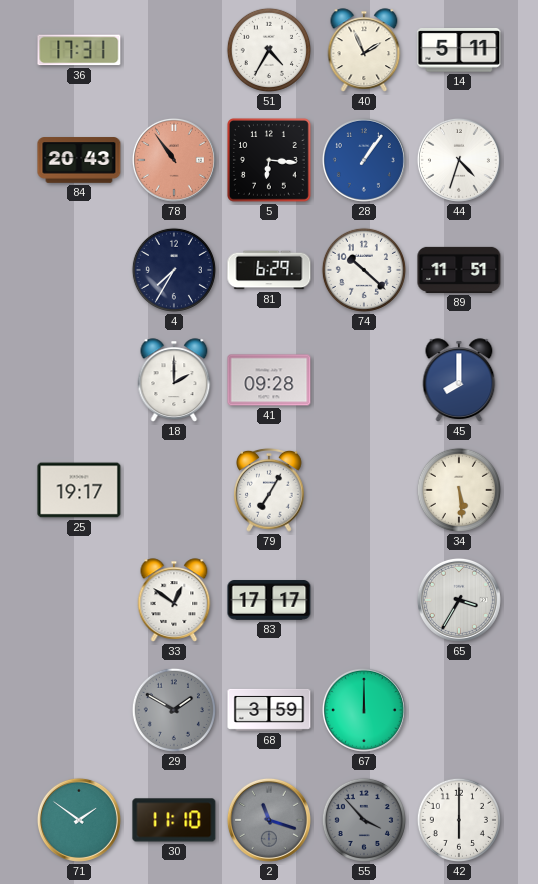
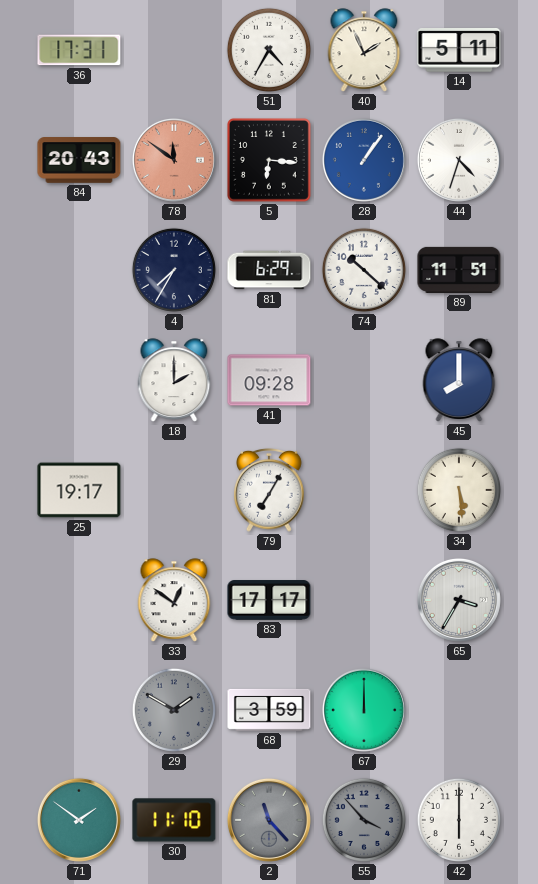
78: 10:54 -> 11:51
2: 11:18 -> 11:23
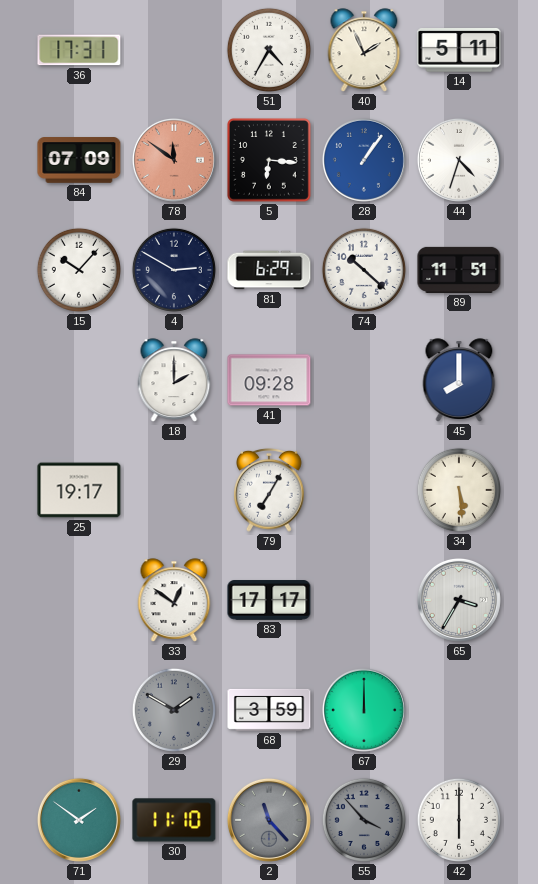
84: 20:43 -> 07:09
15: none -> 10:07
4: 7:35 -> 2:50
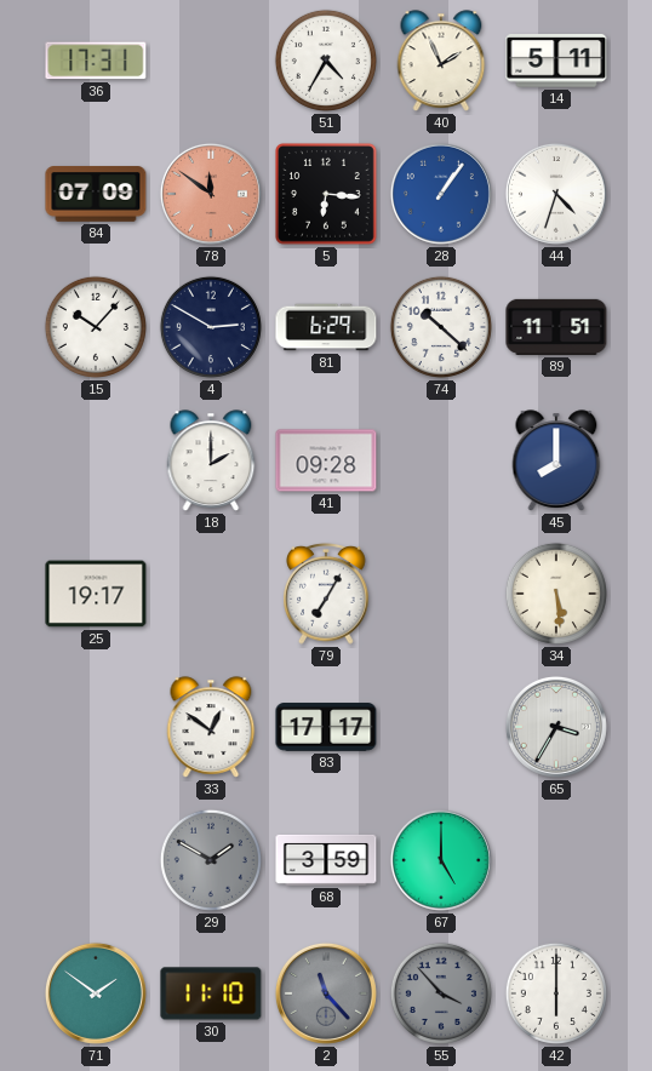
67: 12:00 -> 5:00
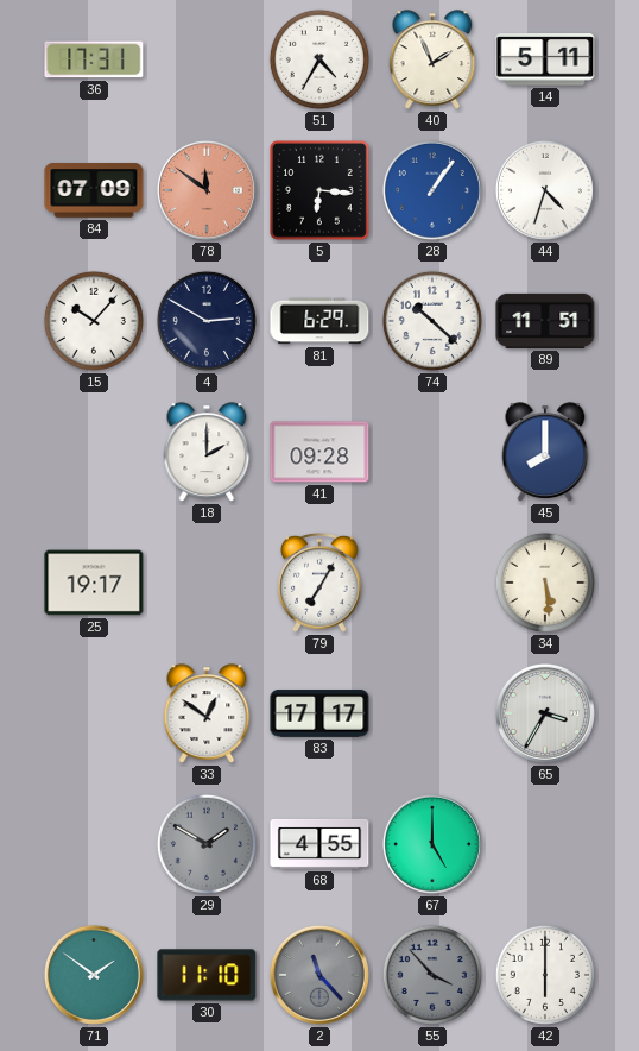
68: 3:59 -> 4:55
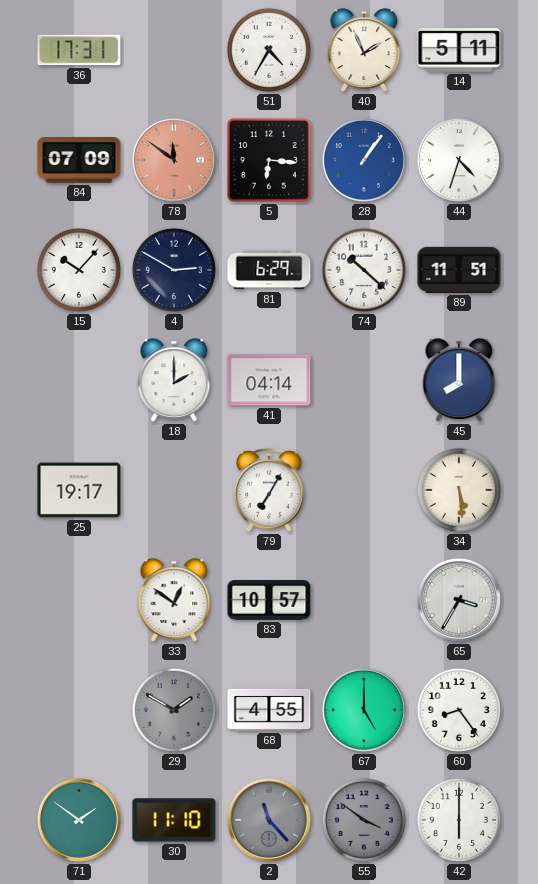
41: 09:28 -> 04:14
83: 17:17 -> 10:57
60: none -> 8:24
55: 3:53 -> 3:51
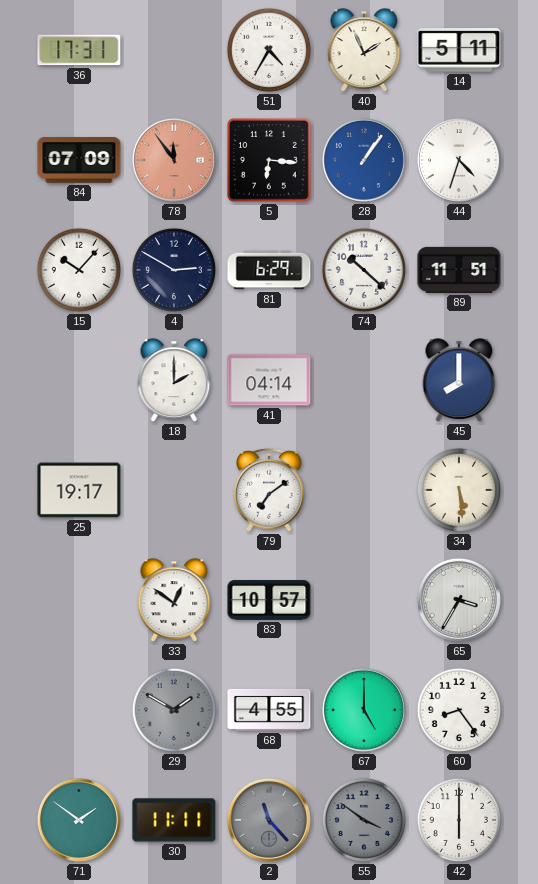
78: 11:51 -> 11:54
79: 7:05 -> 7:09
30: 11:10 -> 11:11
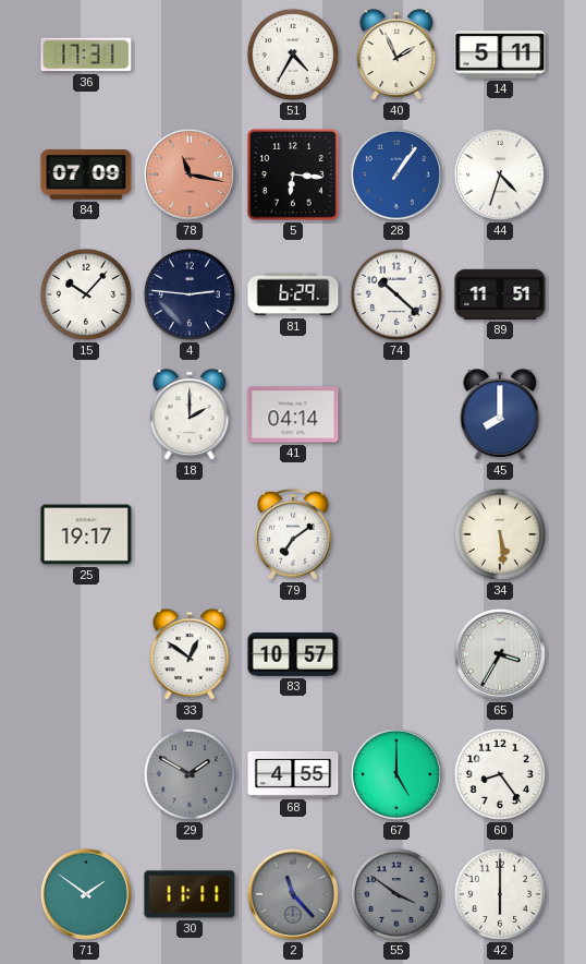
78: 11:54 -> 11:17
4: 2:50 -> 2:46
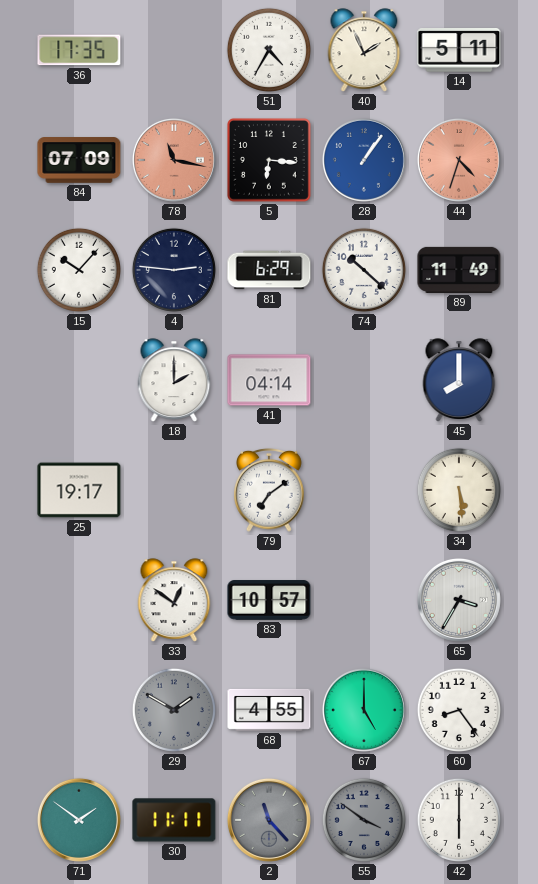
36: 17:31 -> 17:35
44 dial: white -> salmon
89: 11:51 -> 11:49
